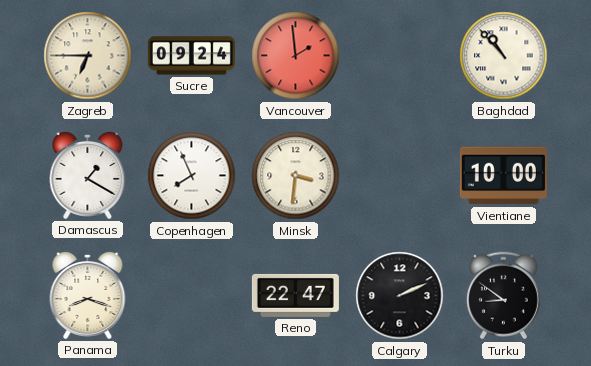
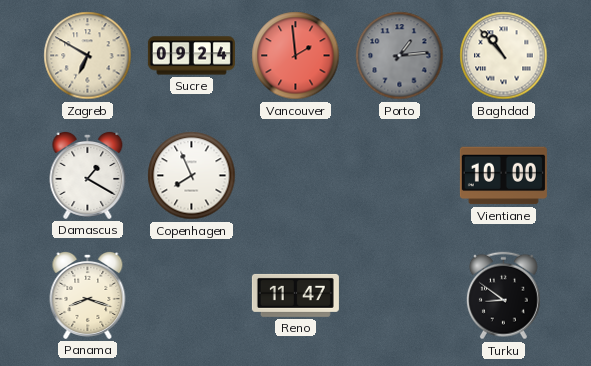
Zagreb: 6:45 -> 6:50
Porto: none -> 1:14
Minsk: 3:31 -> none
Reno: 22:47 -> 11:47
Calgary: 2:11 -> none
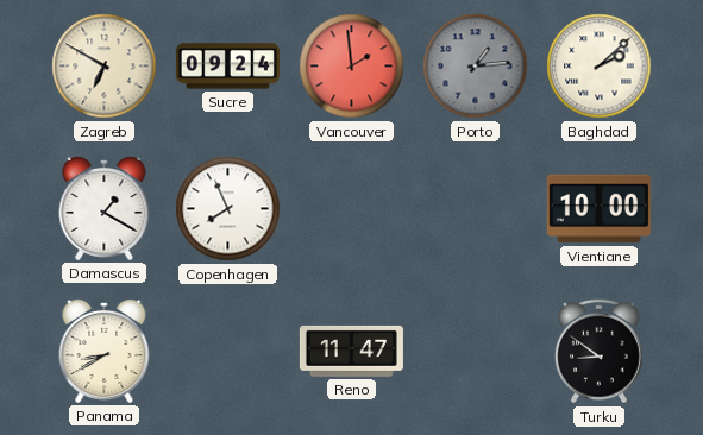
Baghdad: 10:53 -> 2:08
Panama: 8:18 -> 8:40
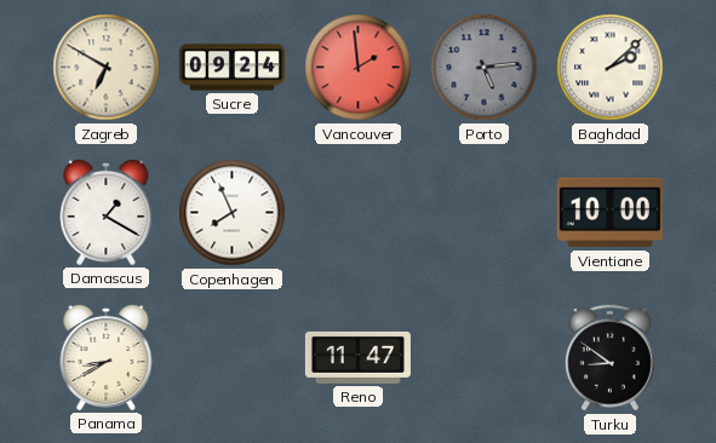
Porto: 1:14 -> 5:14
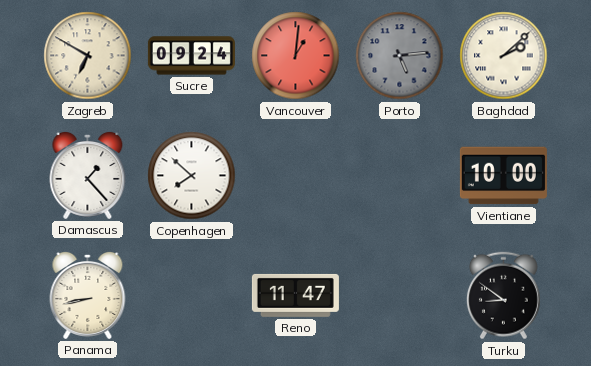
Vancouver: 1:59 -> 1:01
Damascus: 1:20 -> 1:23
Copenhagen: 7:56 -> 7:52
Panama: 8:40 -> 8:43
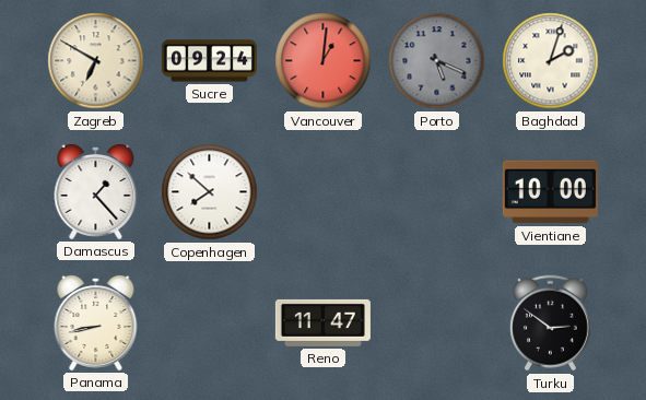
Porto: 5:14 -> 5:19
Baghdad: 2:08 -> 2:03
Turku: 8:51 -> 2:51
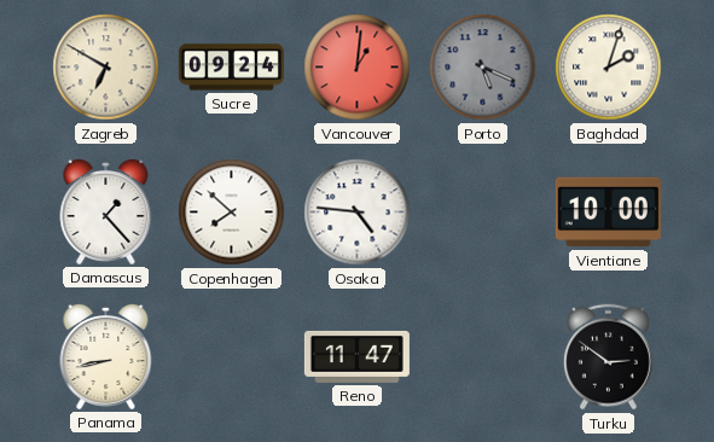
Osaka: none -> 4:46
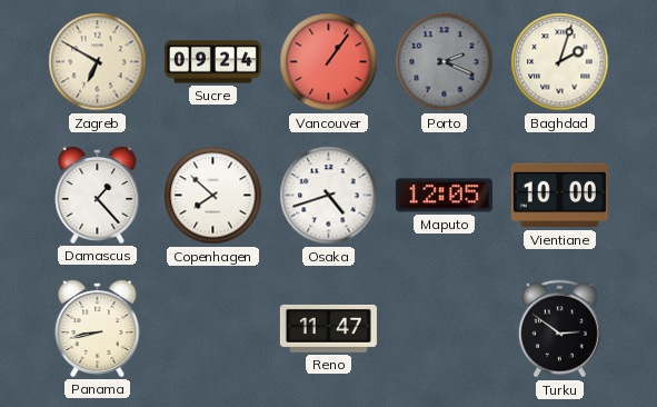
Vancouver: 1:01 -> 1:06
Porto: 5:19 -> 2:19
Osaka: 4:46 -> 4:42
Maputo: none -> 12:05
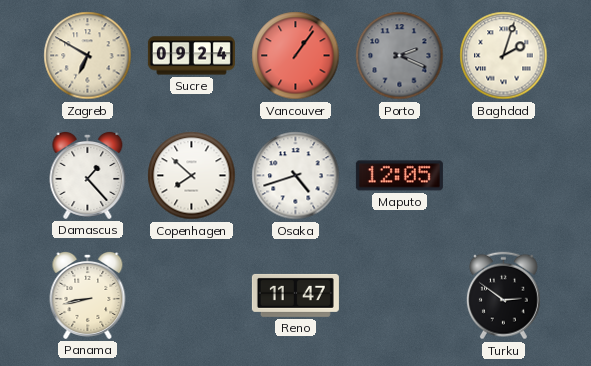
Vientiane: 10:00 -> none
